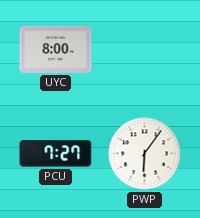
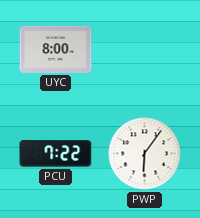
PCU: 7:27 -> 7:22
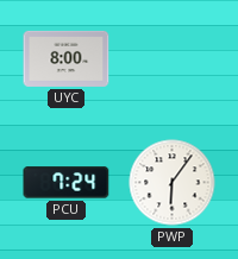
PCU: 7:22 -> 7:24
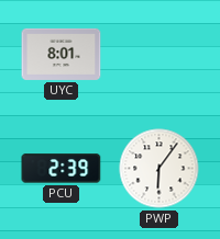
UYC: 8:00 -> 8:01
PCU: 7:24 -> 2:39
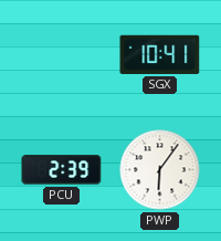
UYC: 8:01 -> none
SGX: none -> 10:41
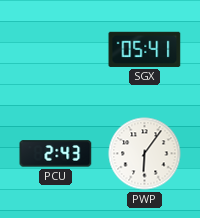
SGX: 10:41 -> 05:41
PCU: 2:39 -> 2:43
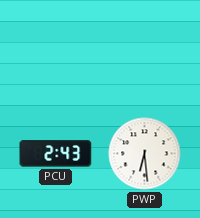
SGX: 05:41 -> none
PWP: 6:06 -> 6:29
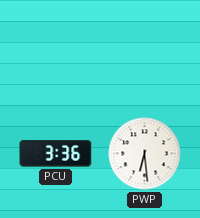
PCU: 2:43 -> 3:36
